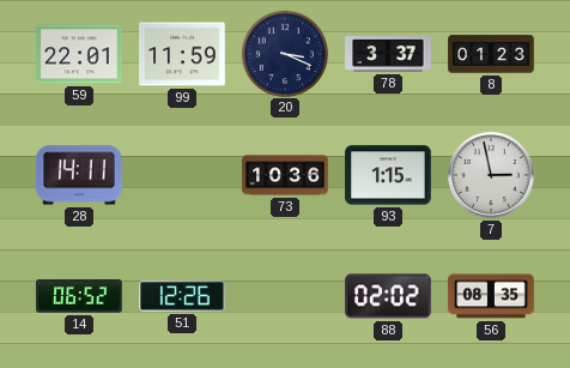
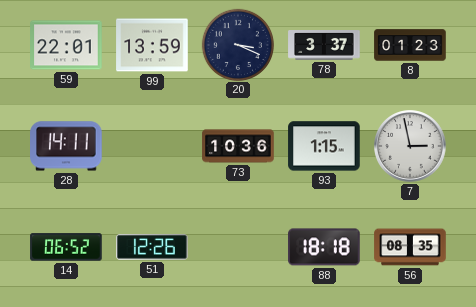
99: 11:59 -> 13:59
88: 02:02 -> 18:18
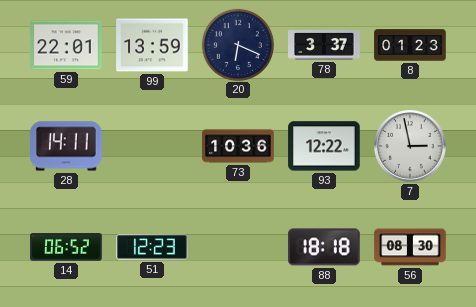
20: 3:19 -> 6:19
93: 1:15 -> 12:22
51: 12:26 -> 12:23
56: 08:35 -> 08:30
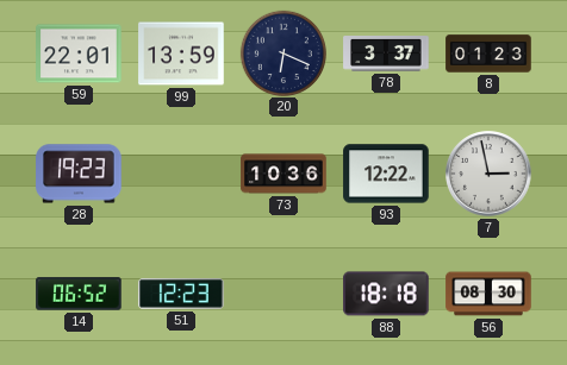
28: 14:11 -> 19:23
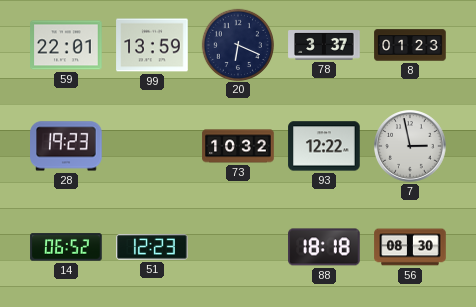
73: 10:36 -> 10:32
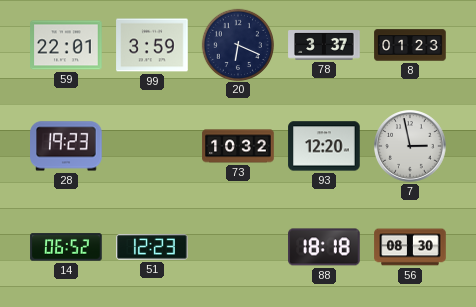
99: 13:59 -> 3:59
93: 12:22 -> 12:20
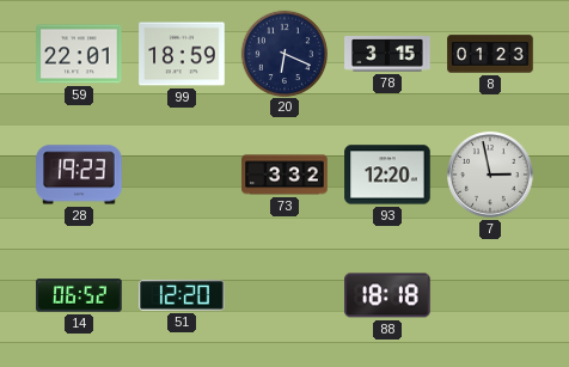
99: 3:59 -> 18:59
78: 3:37 -> 3:15
73: 10:32 -> 3:32
51: 12:23 -> 12:20
56: 08:30 -> none
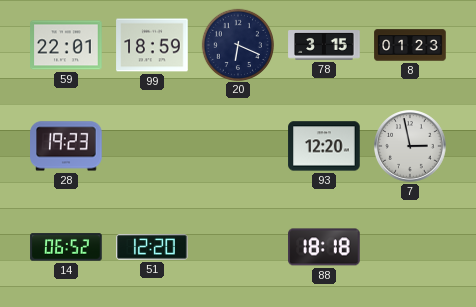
73: 3:32 -> none
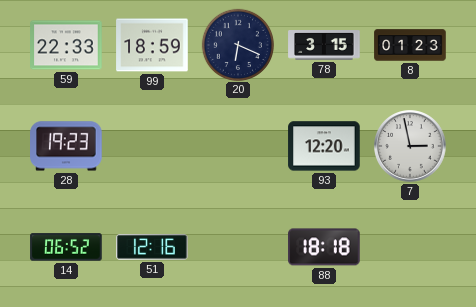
59: 22:01 -> 22:33
51: 12:20 -> 12:16
